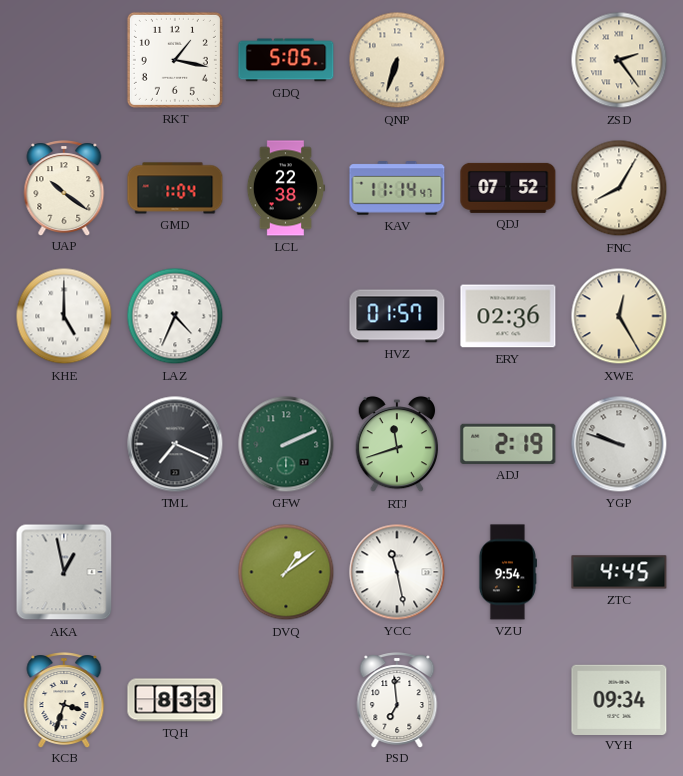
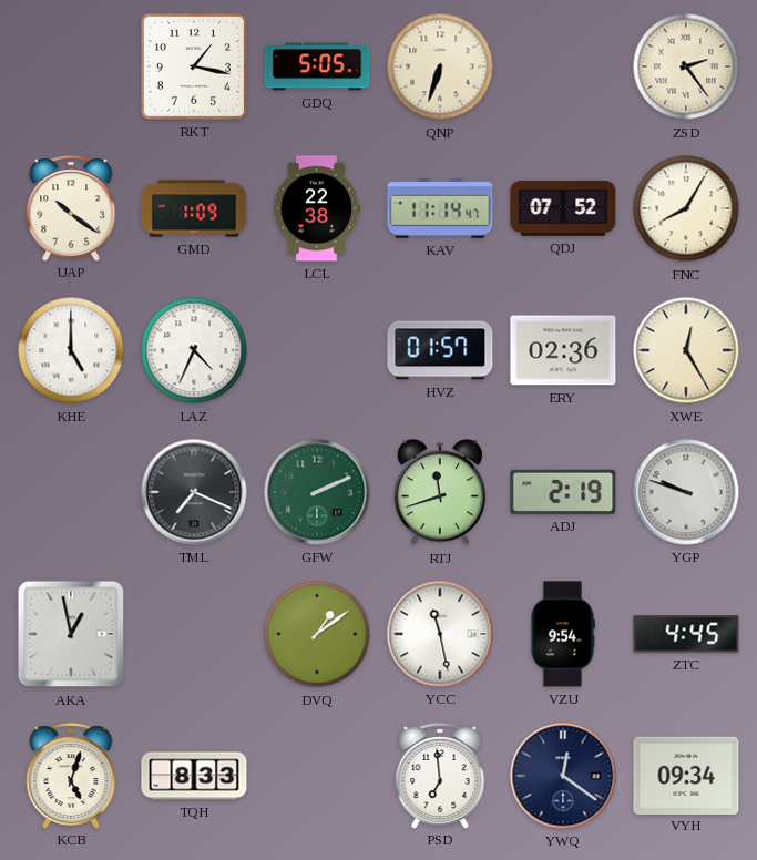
GMD: 1:04 -> 1:09
KCB: 3:33 -> 5:03
YWQ: none -> 12:21
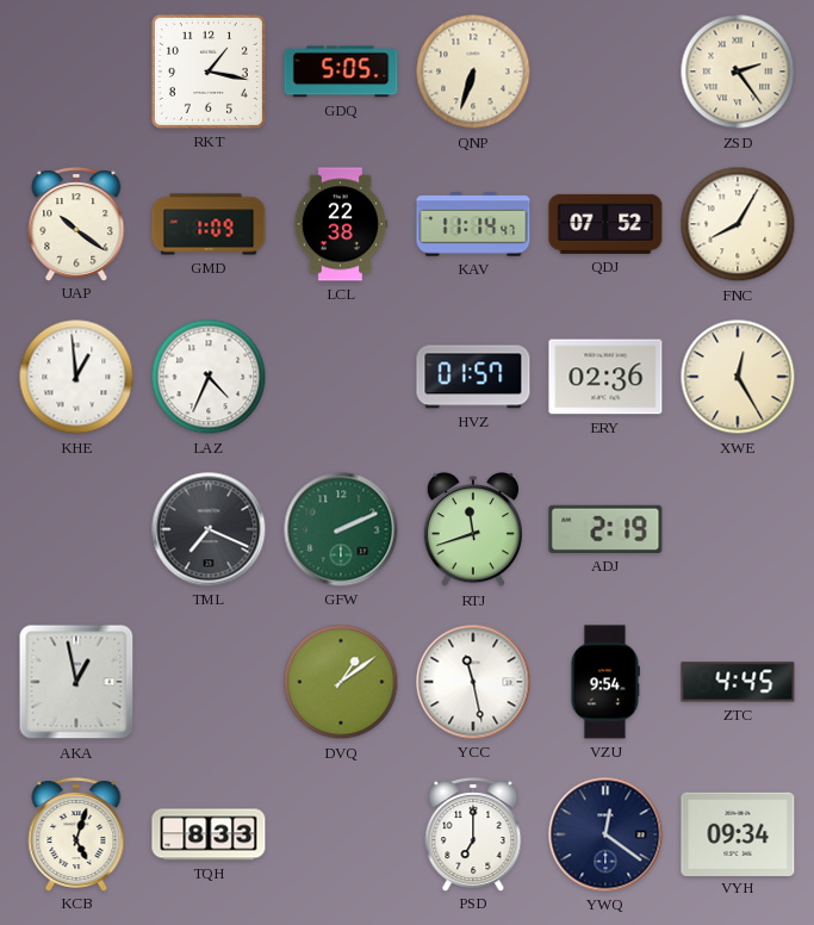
KHE: 5:00 -> 12:59
YGP: 9:48 -> none
PSD: 6:59 -> 7:00
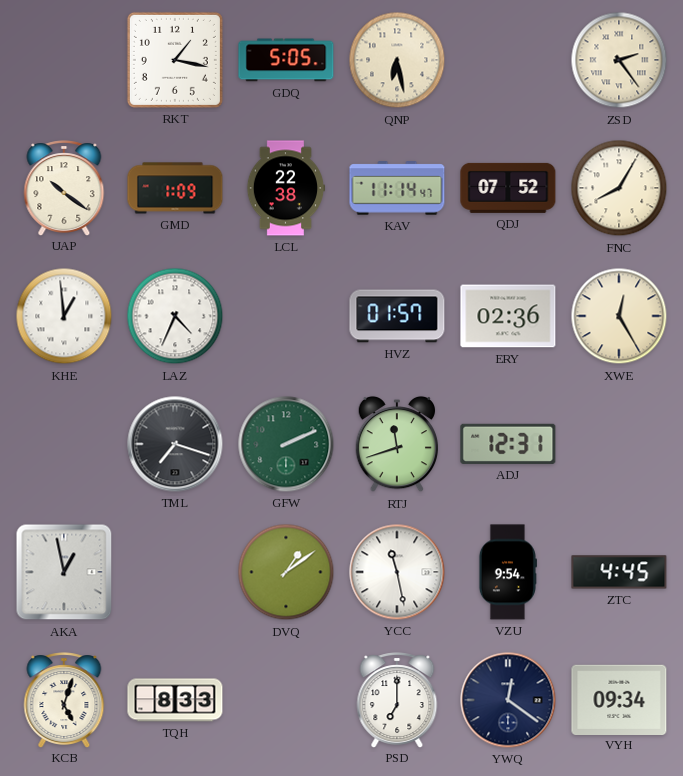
QNP: 6:33 -> 6:28
TML: 7:19 -> 7:18
ADJ: 2:19 -> 12:31
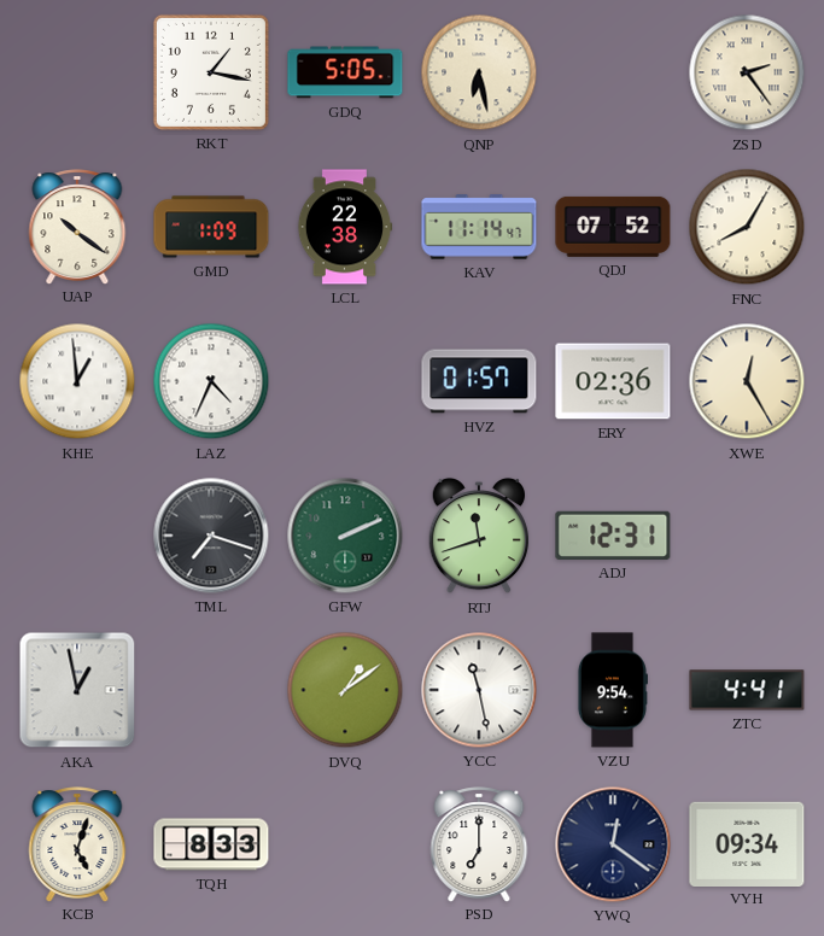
ZTC: 4:45 -> 4:41
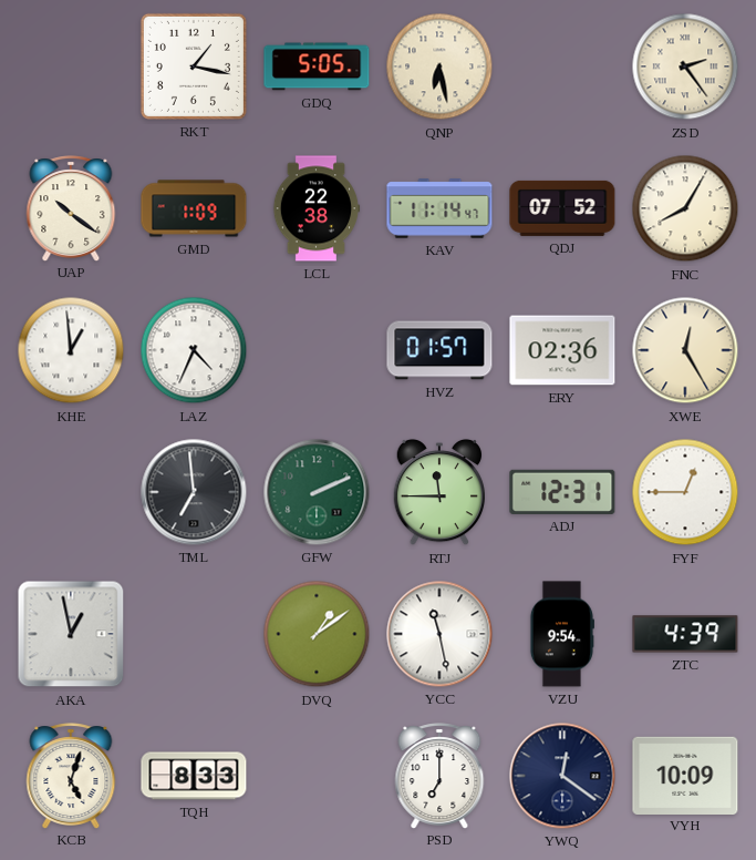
TML: 7:18 -> 6:59
RTJ: 11:42 -> 11:45
FYF: none -> 12:45
ZTC: 4:41 -> 4:39
VYH: 09:34 -> 10:09
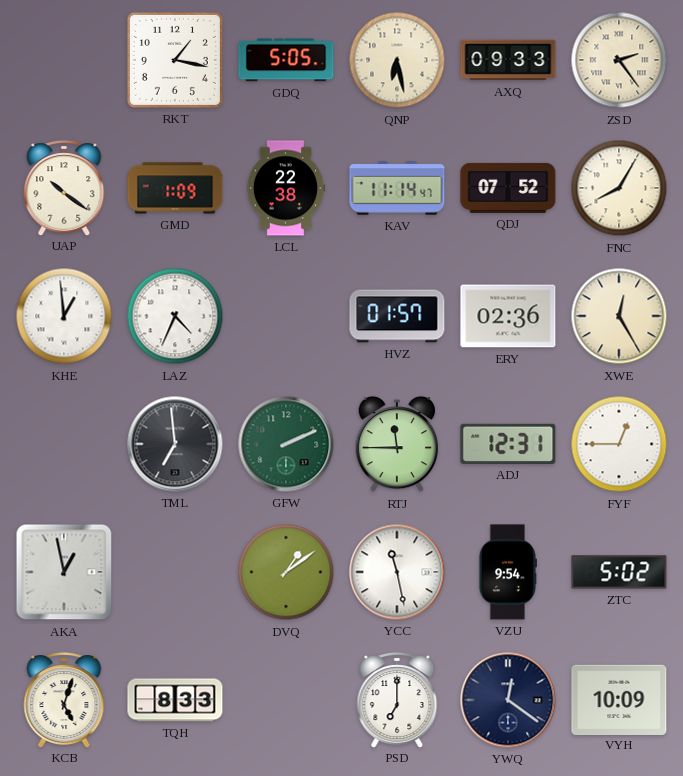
AXQ: none -> 09:33
ZTC: 4:39 -> 5:02
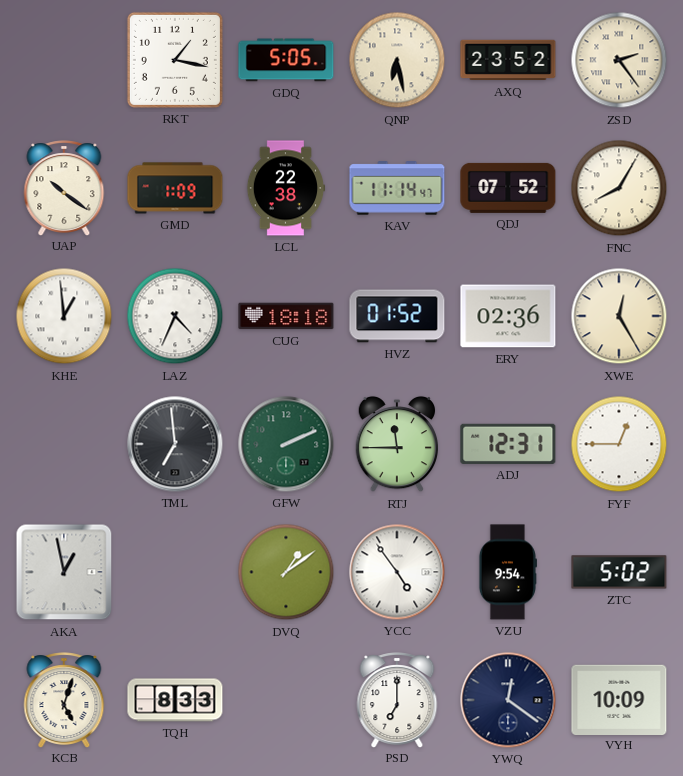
AXQ: 09:33 -> 23:52
CUG: none -> 18:18
HVZ: 01:57 -> 01:52
YCC: 11:28 -> 4:54
